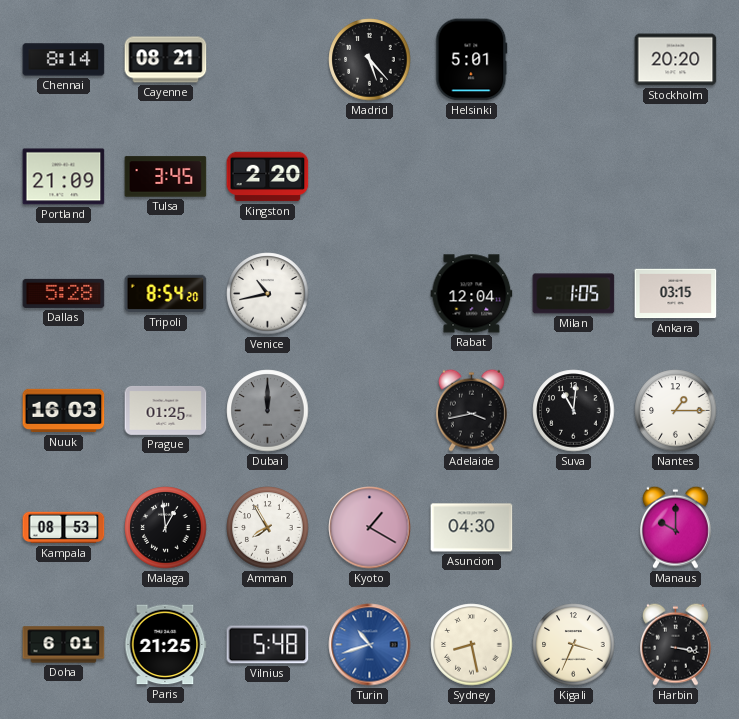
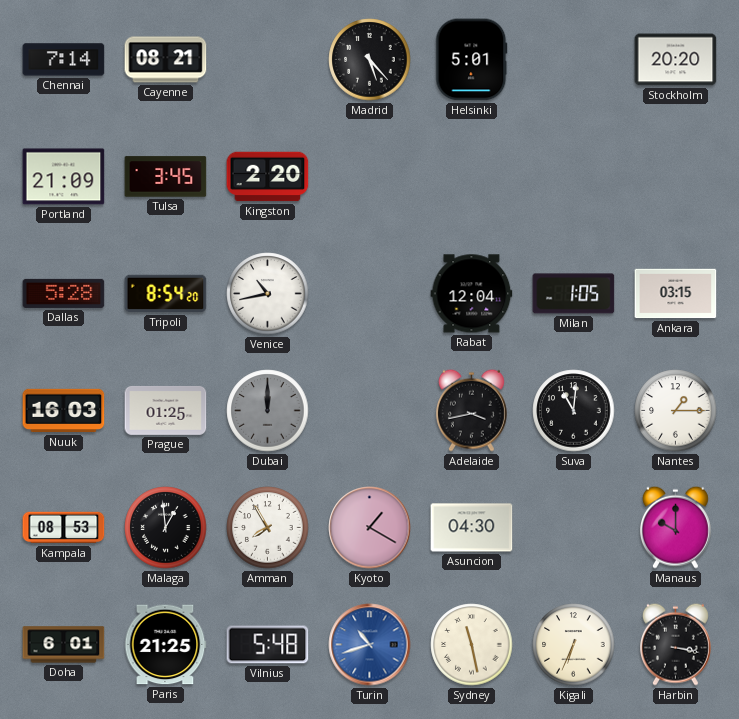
Chennai: 8:14 -> 7:14
Sydney: 8:28 -> 11:28
Kigali: 3:34 -> 6:34
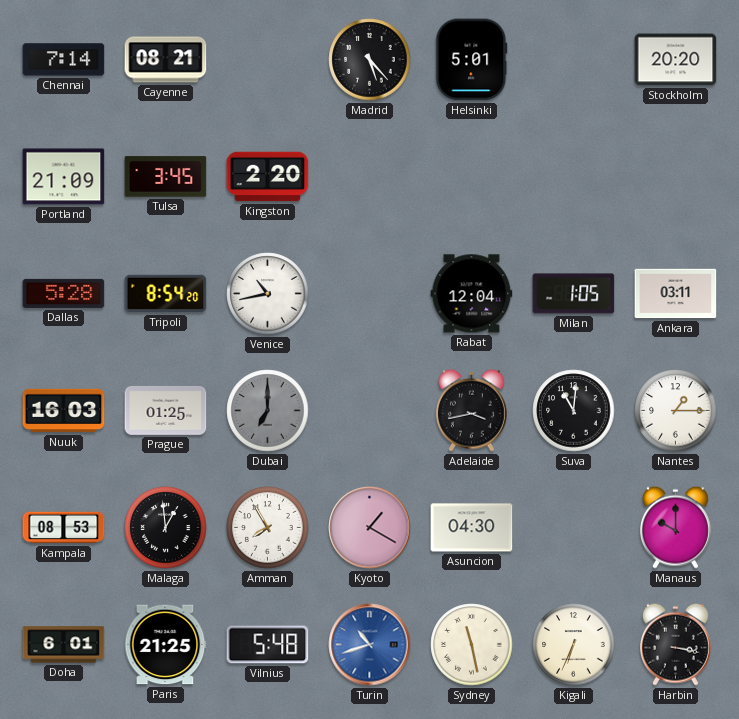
Ankara: 03:15 -> 03:11
Dubai: 12:00 -> 7:00
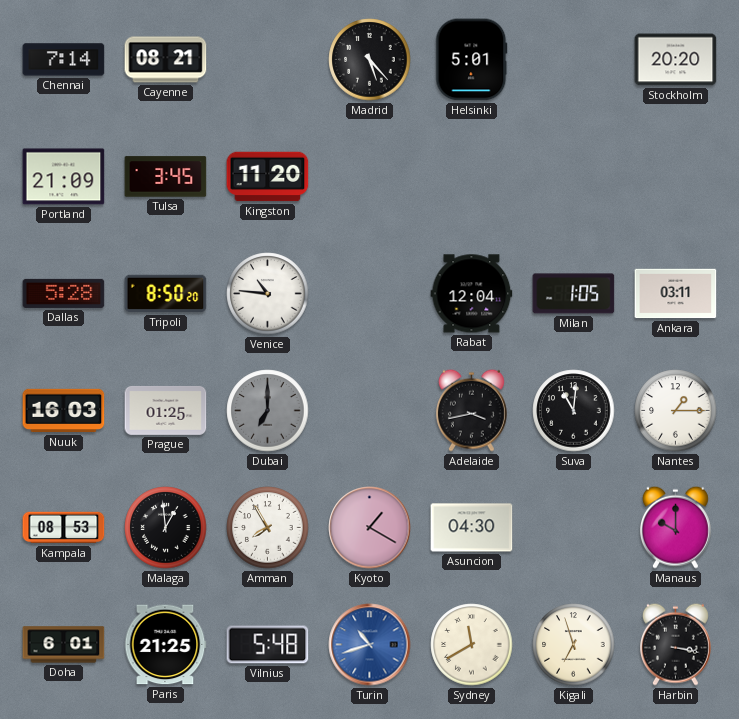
Kingston: 2:20 -> 11:20
Tripoli: 8:54 -> 8:50
Venice: 10:43 -> 10:46
Sydney: 11:28 -> 11:40
Kigali: 6:34 -> 6:57
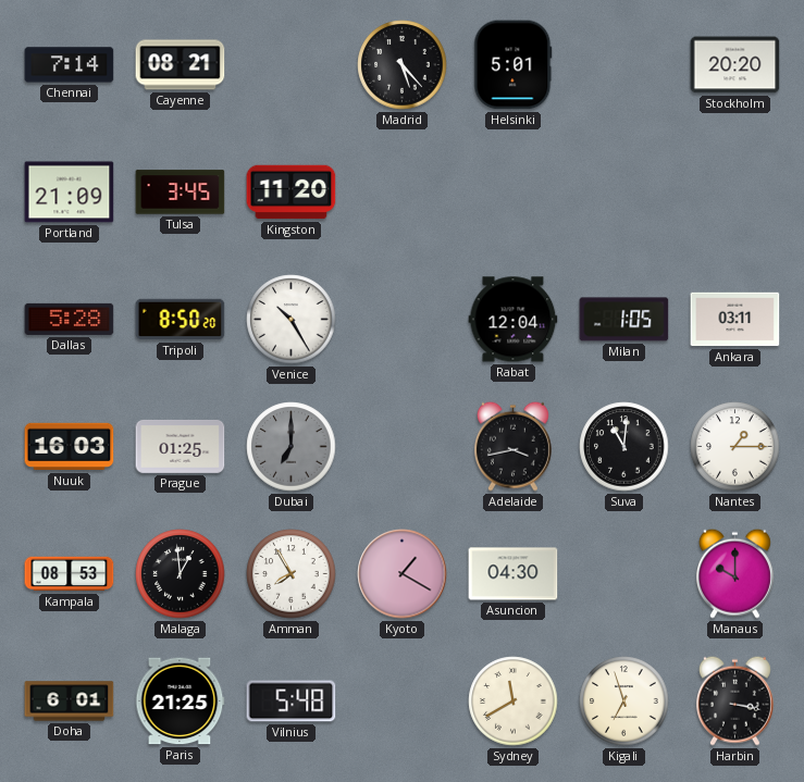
Venice: 10:46 -> 10:25
Turin: 10:42 -> none
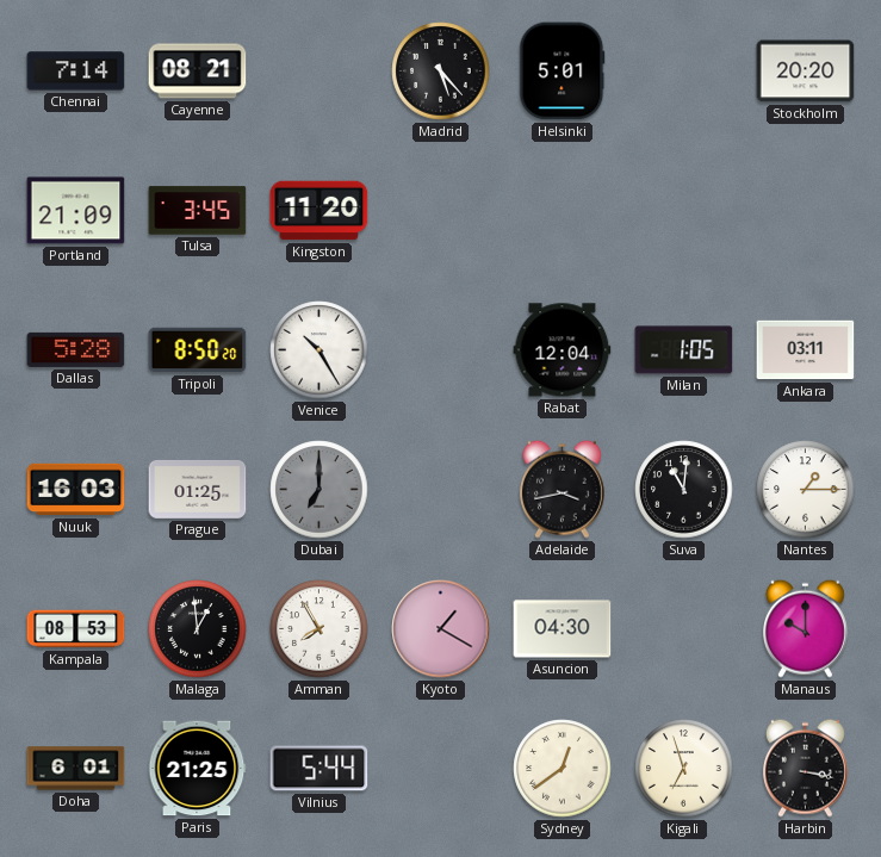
Vilnius: 5:48 -> 5:44
Sydney: 11:40 -> 12:39
